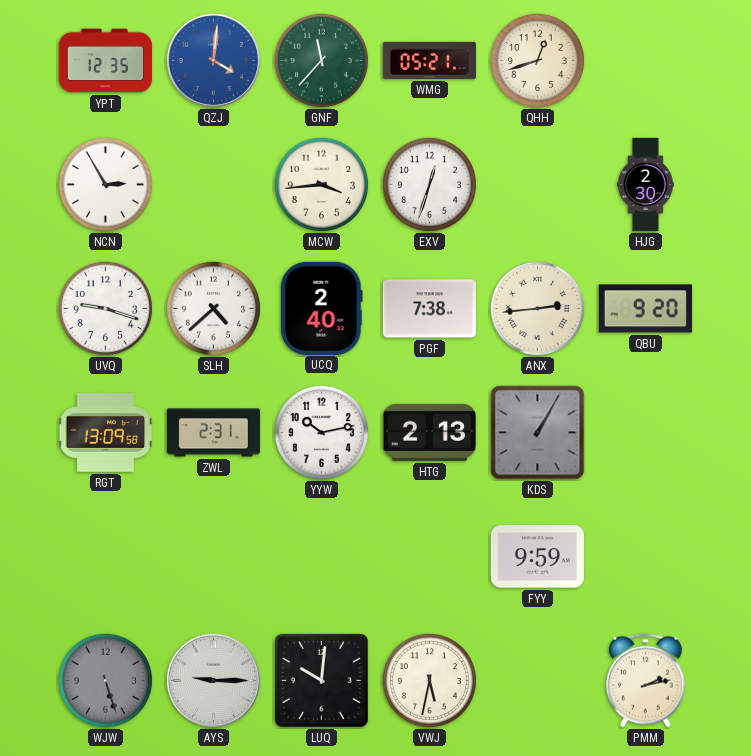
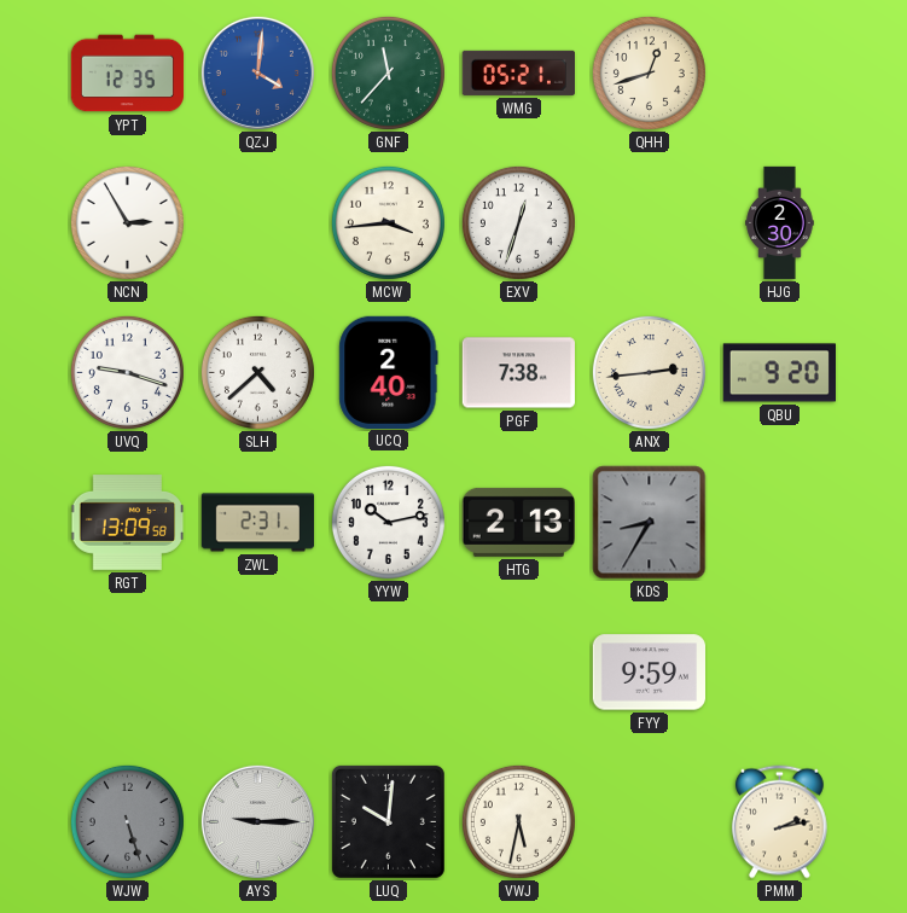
KDS: 1:05 -> 8:35
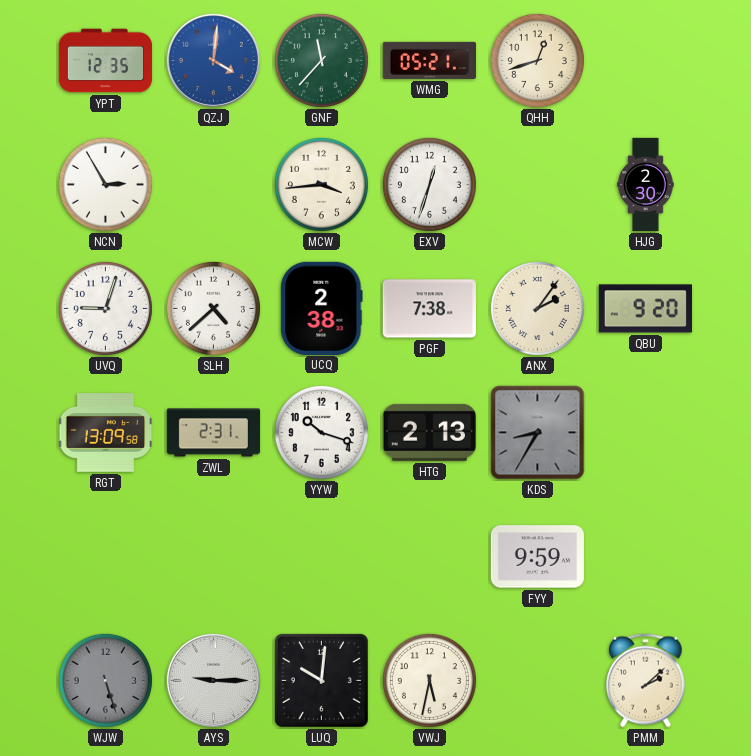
UVQ: 9:18 -> 9:03
UCQ: 2:40 -> 2:38
ANX: 2:44 -> 2:06
YYW: 10:13 -> 10:18
PMM: 2:13 -> 2:08
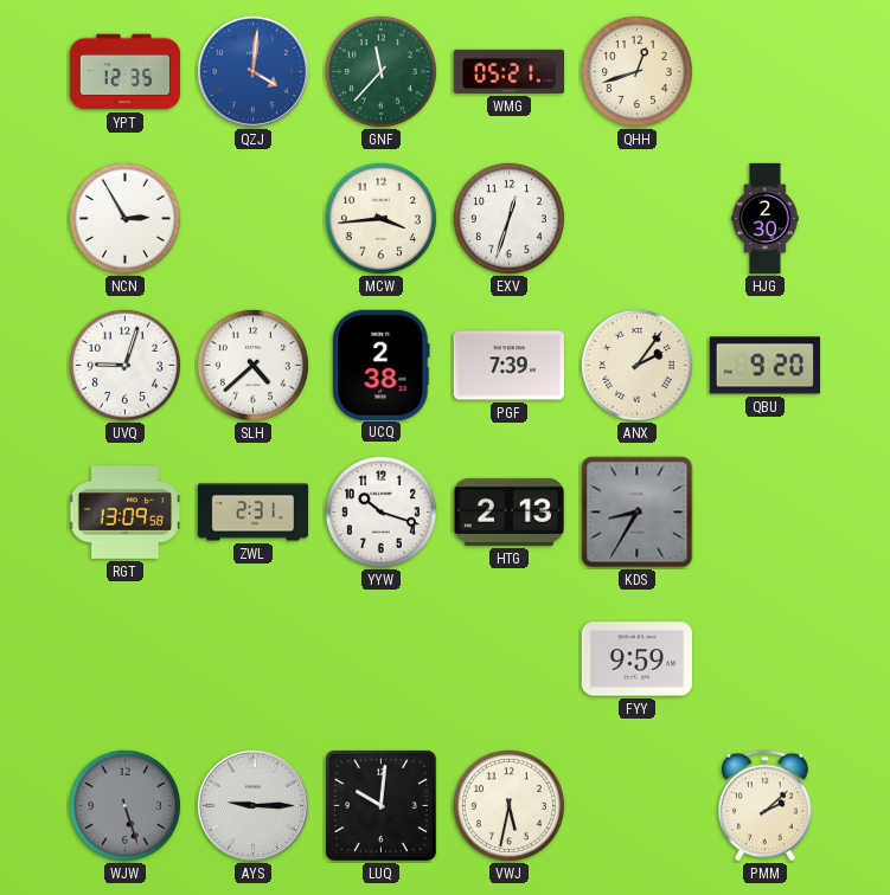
PGF: 7:38 -> 7:39
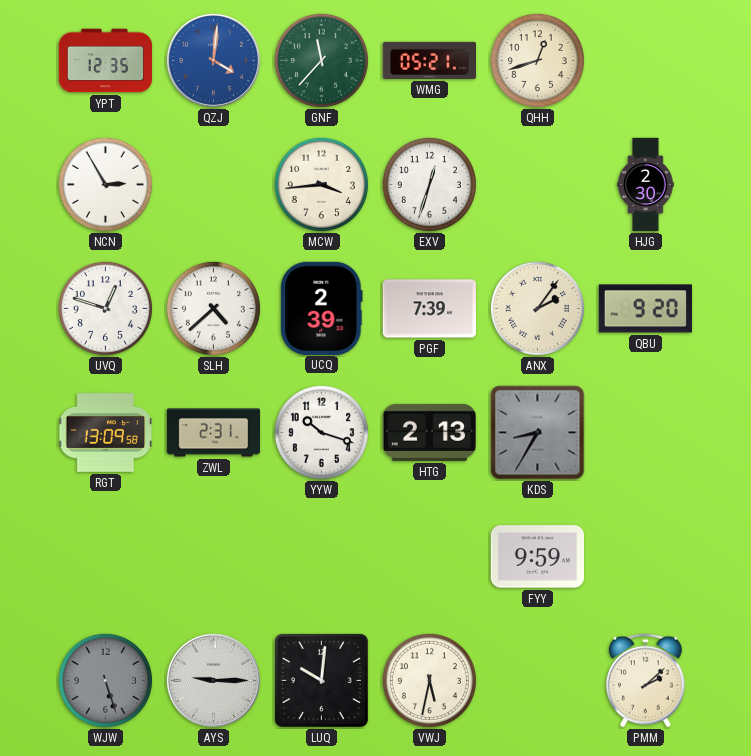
UVQ: 9:03 -> 12:48
UCQ: 2:38 -> 2:39
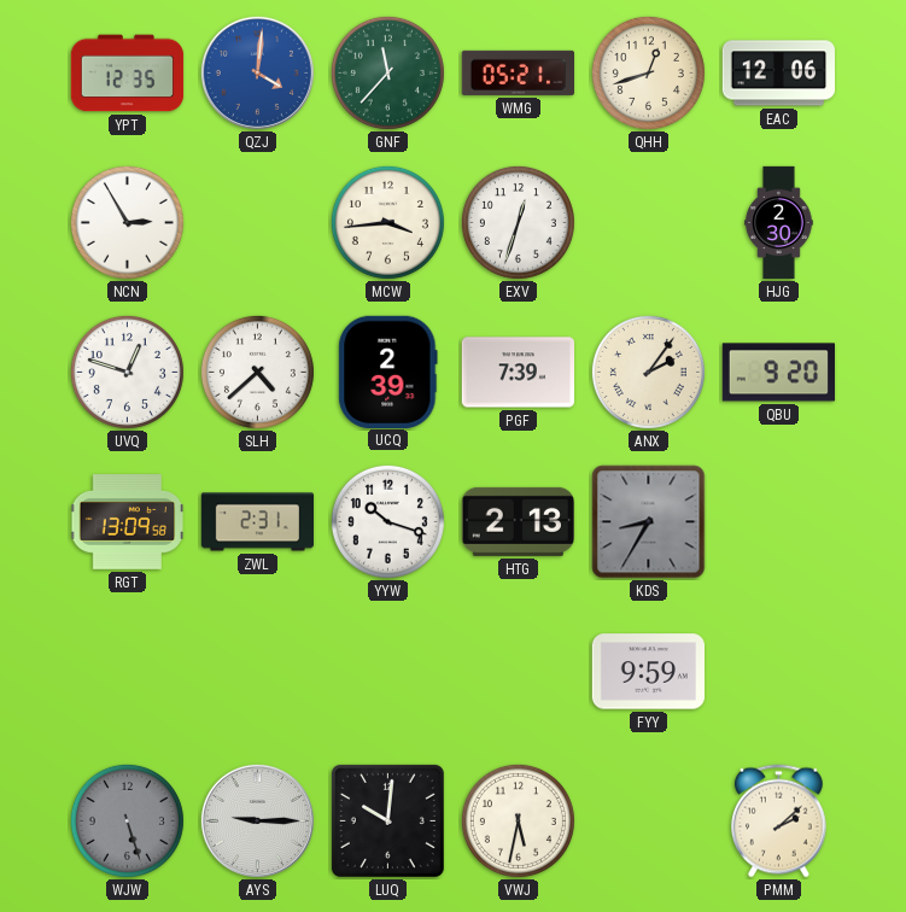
EAC: none -> 12:06
